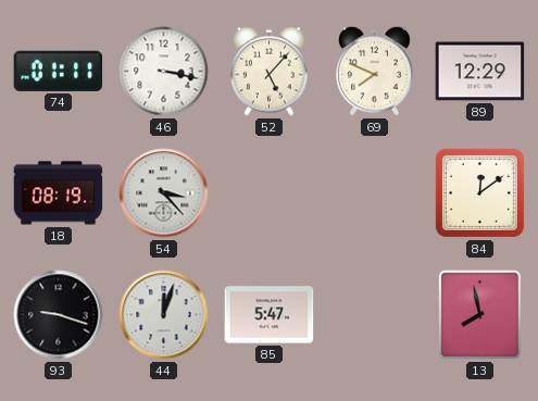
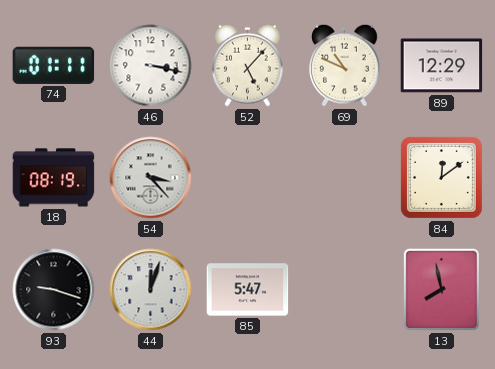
69: 7:49 -> 10:49
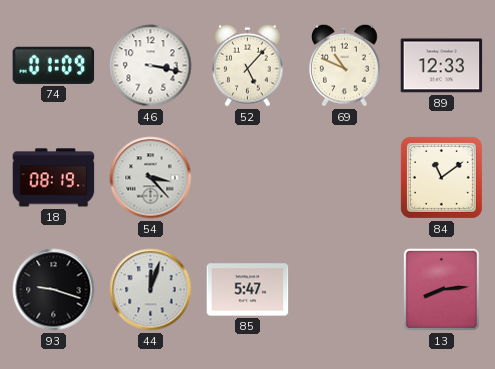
74: 01:11 -> 01:09
89: 12:29 -> 12:33
84: 12:09 -> 11:09
13: 7:58 -> 8:14
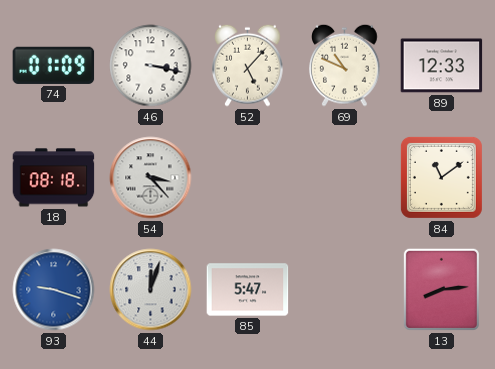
18: 08:19 -> 08:18
93 dial: black -> blue
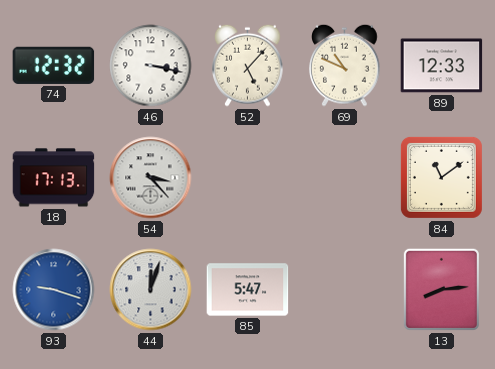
74: 01:09 -> 12:32
18: 08:18 -> 17:13
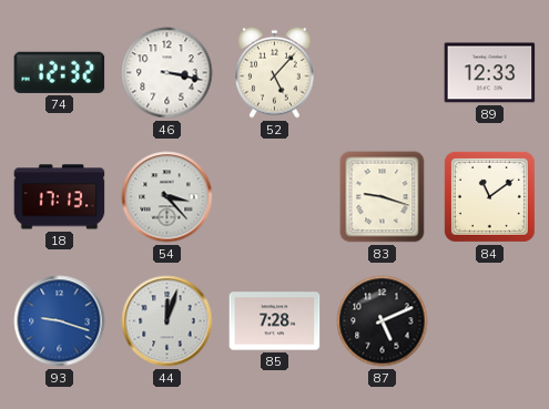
69: 10:49 -> none
83: none -> 9:18
85: 5:47 -> 7:28
87: none -> 5:11
13: 8:14 -> none
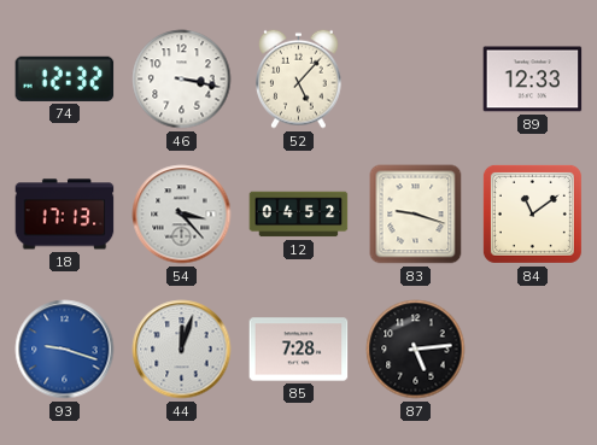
12: none -> 04:52
87: 5:11 -> 5:14
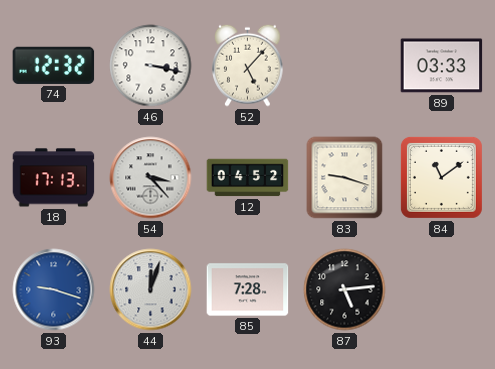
89: 12:33 -> 03:33
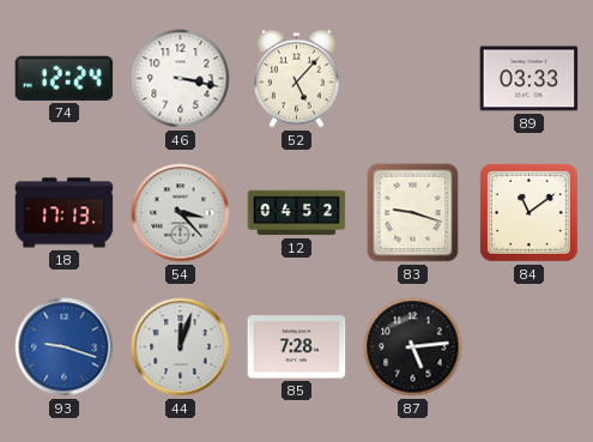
74: 12:32 -> 12:24
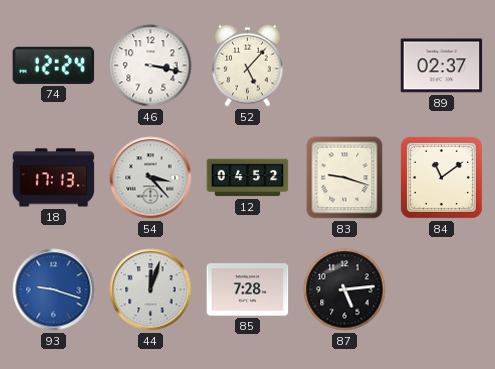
89: 03:33 -> 02:37
